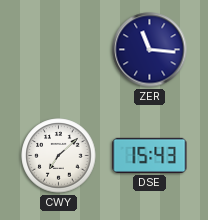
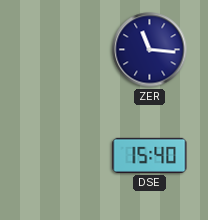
CWY: 7:08 -> none
DSE: 15:43 -> 15:40
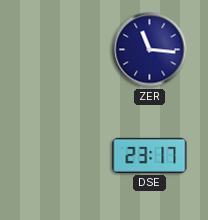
DSE: 15:40 -> 23:17
